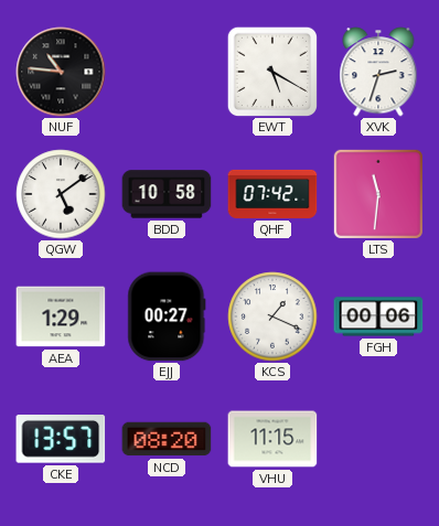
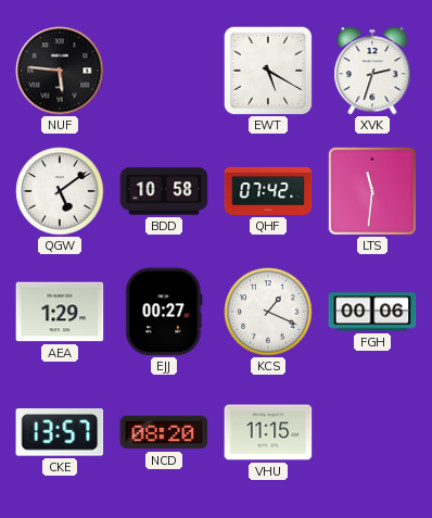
NUF: 10:46 -> 5:46
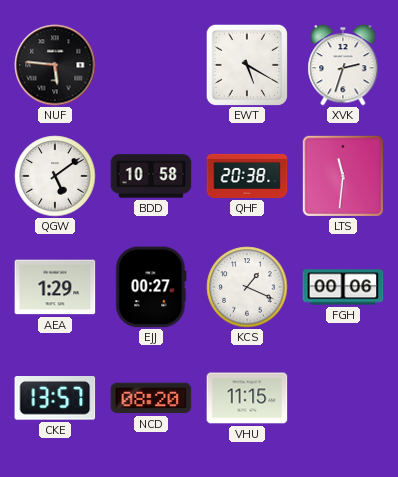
QHF: 07:42 -> 20:38
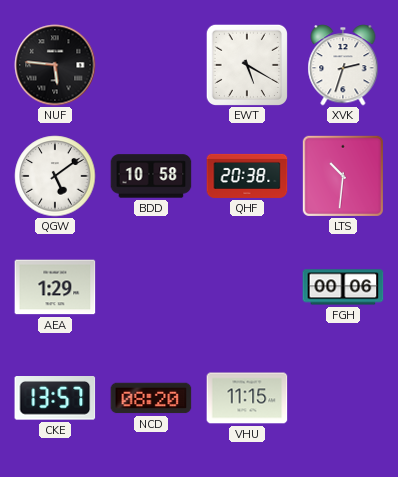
LTS: 11:31 -> 10:31
EJJ: 00:27 -> none
KCS: 1:19 -> none
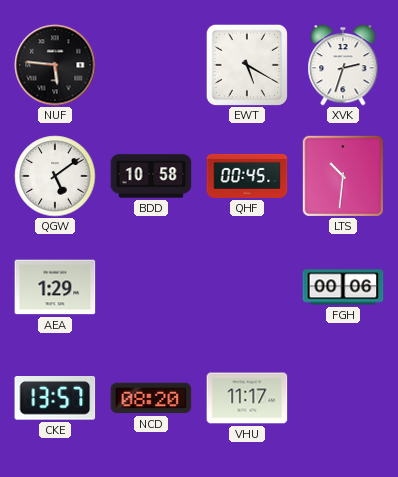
QHF: 20:38 -> 00:45
VHU: 11:15 -> 11:17
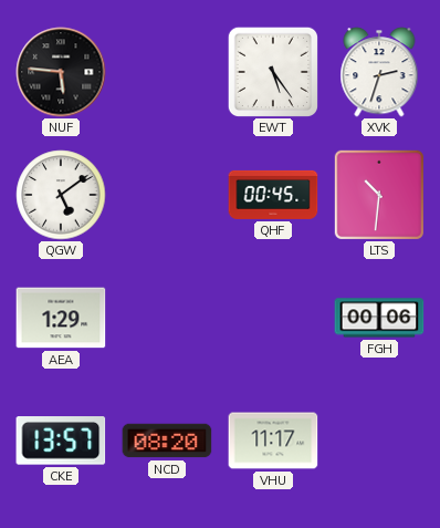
EWT: 5:20 -> 5:24
BDD: 10:58 -> none
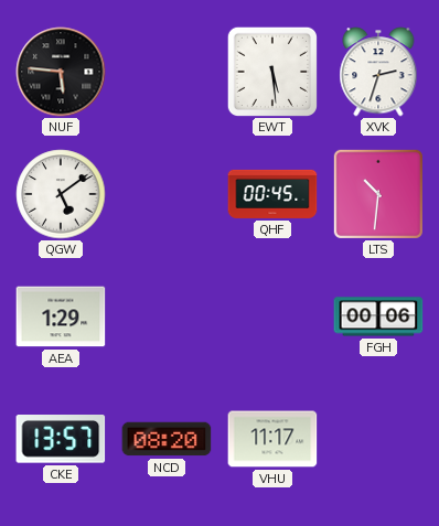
EWT: 5:24 -> 5:29
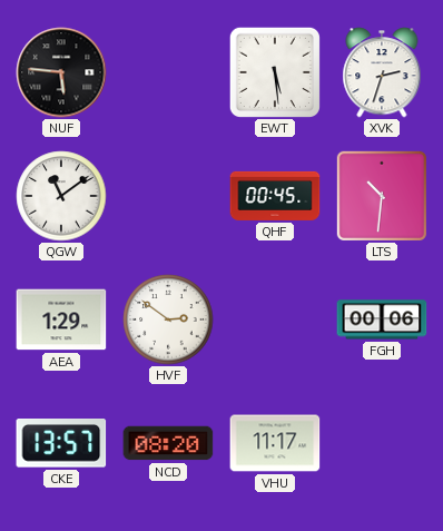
QGW: 5:09 -> 11:09
HVF: none -> 2:51
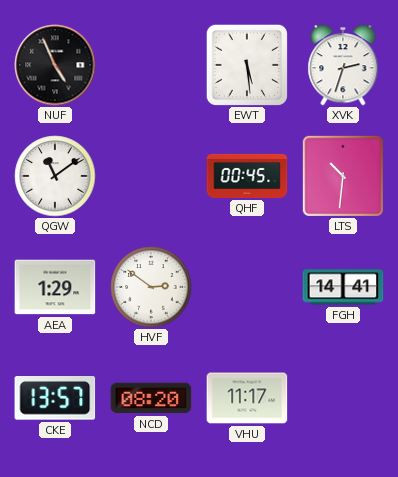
NUF: 5:46 -> 4:56
FGH: 00:06 -> 14:41
